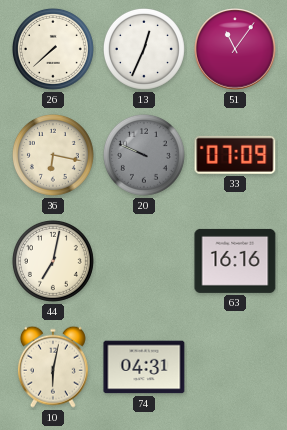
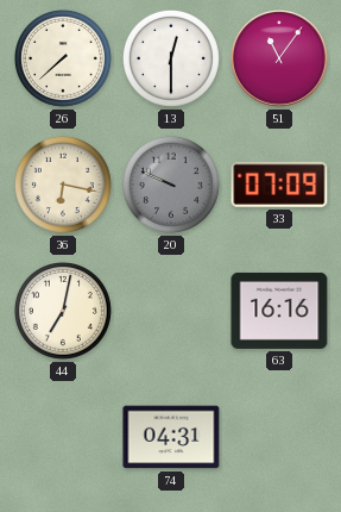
13: 12:34 -> 12:30
10: 6:02 -> none
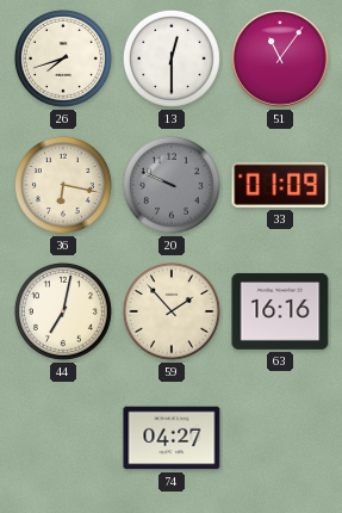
26: 7:38 -> 7:42
33: 07:09 -> 01:09
59: none -> 1:53
74: 04:31 -> 04:27
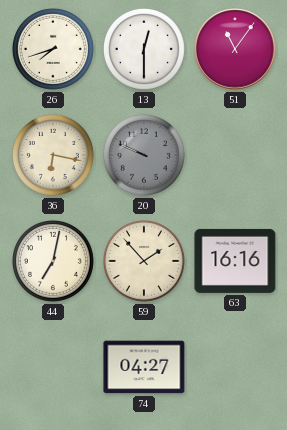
33: 01:09 -> none
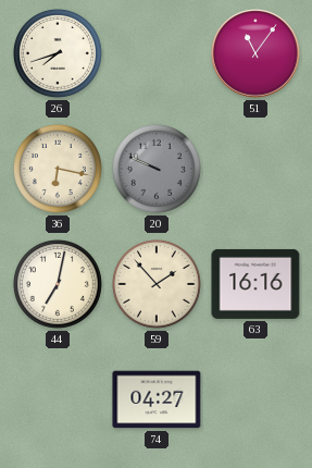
13: 12:30 -> none
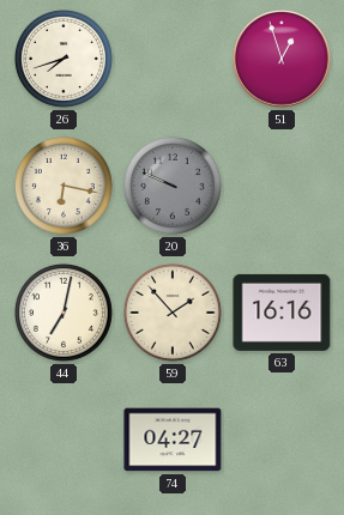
51: 11:06 -> 12:57
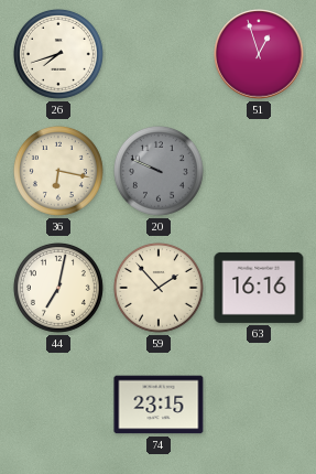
74: 04:27 -> 23:15
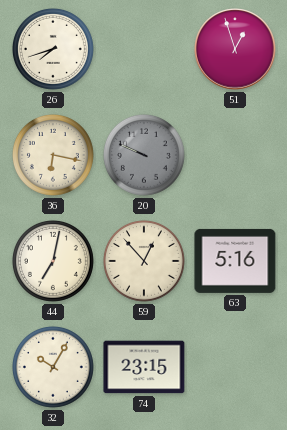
59: 1:53 -> 12:53
63: 16:16 -> 5:16
32: none -> 10:05
